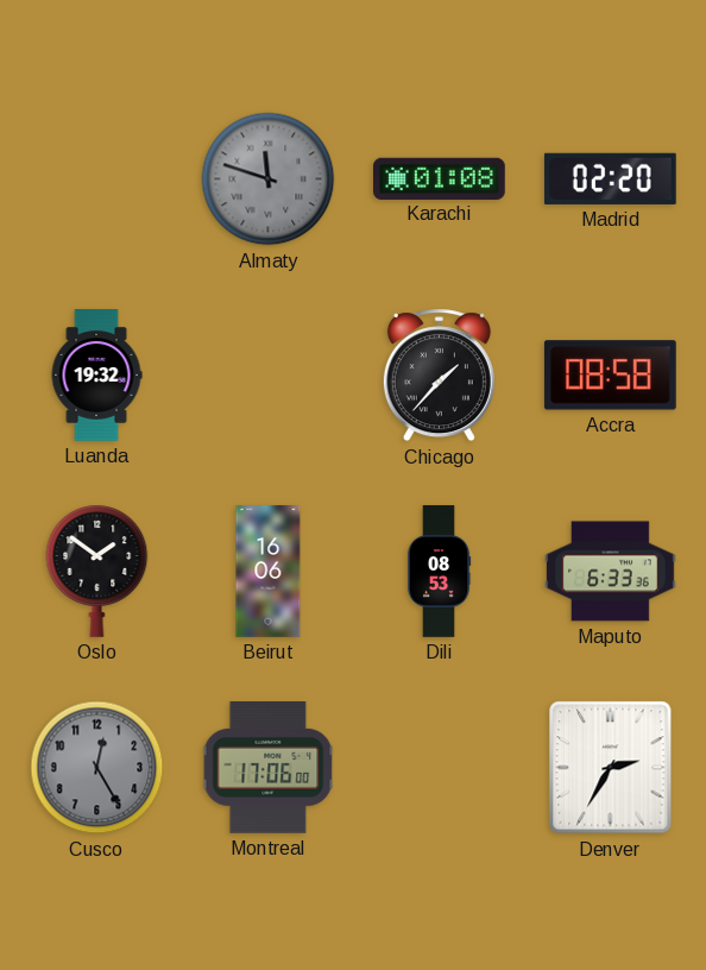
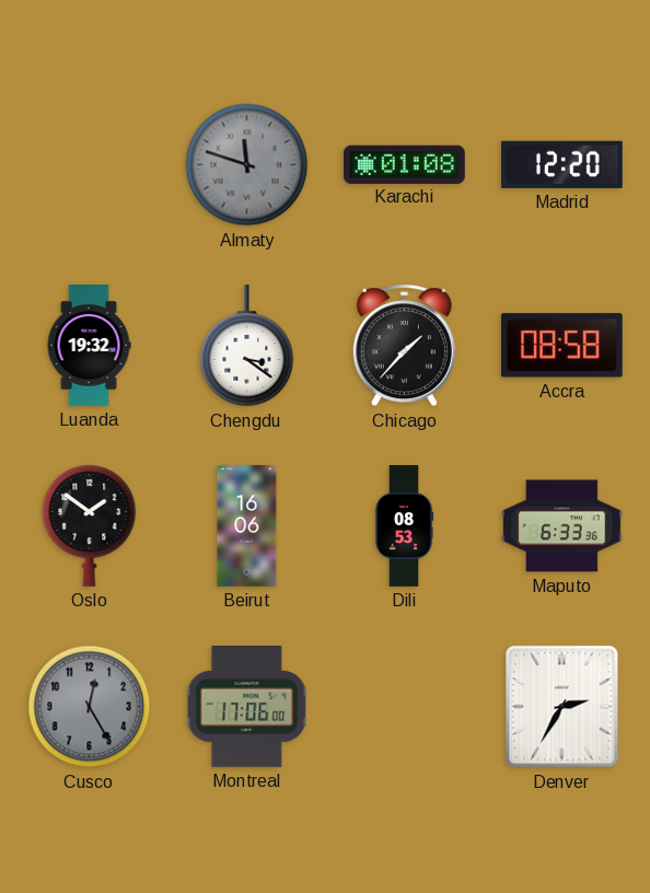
Madrid: 02:20 -> 12:20
Chengdu: none -> 3:21
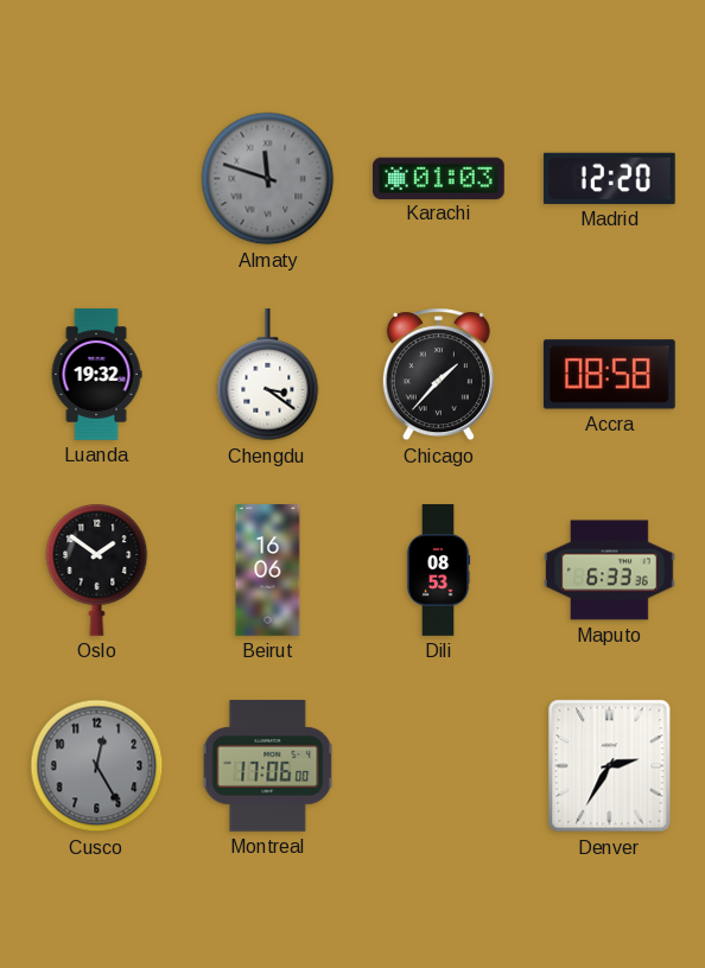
Karachi: 01:08 -> 01:03
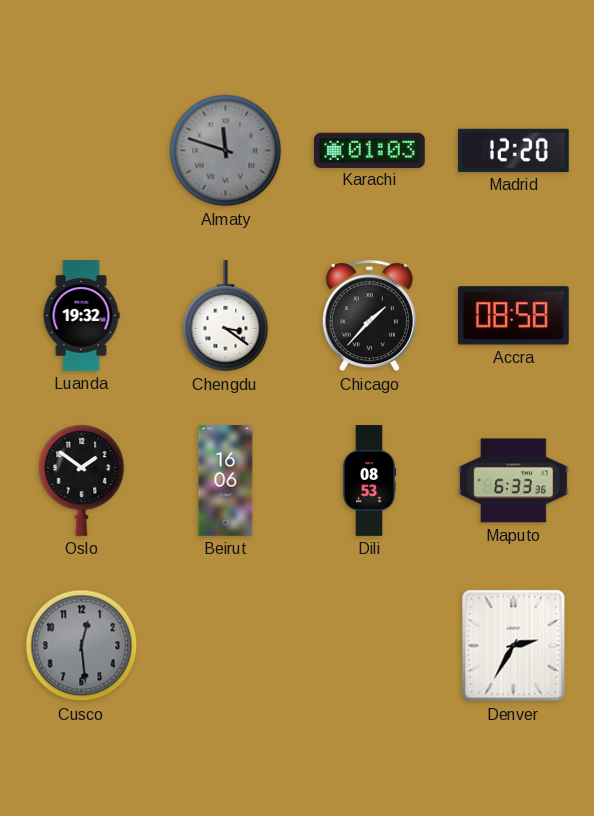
Cusco: 12:25 -> 12:29
Montreal: 17:06 -> none
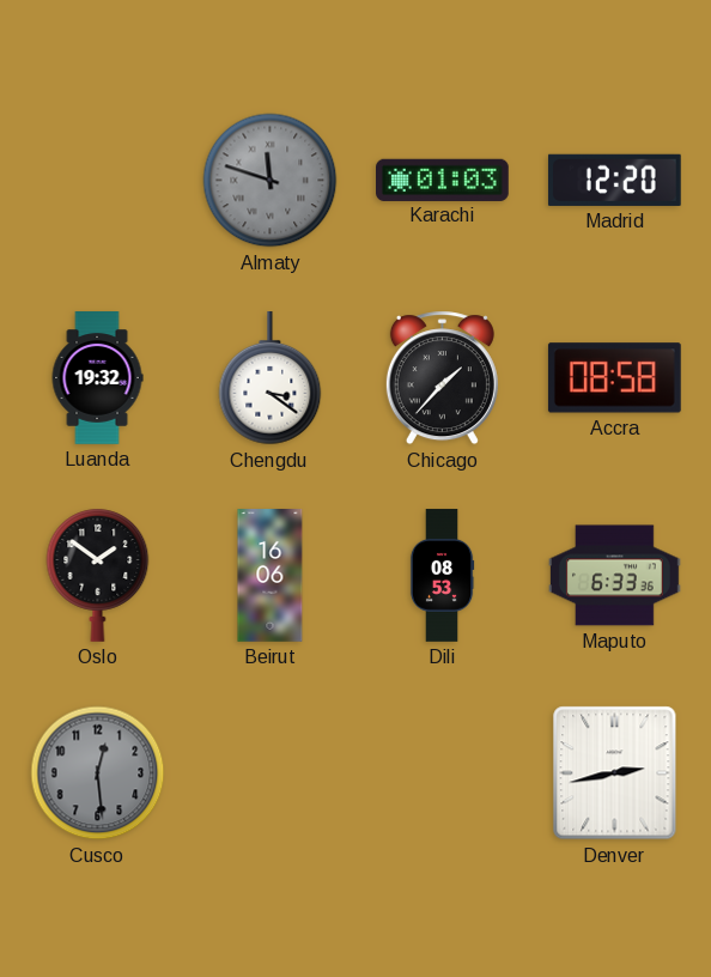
Denver: 2:35 -> 2:43
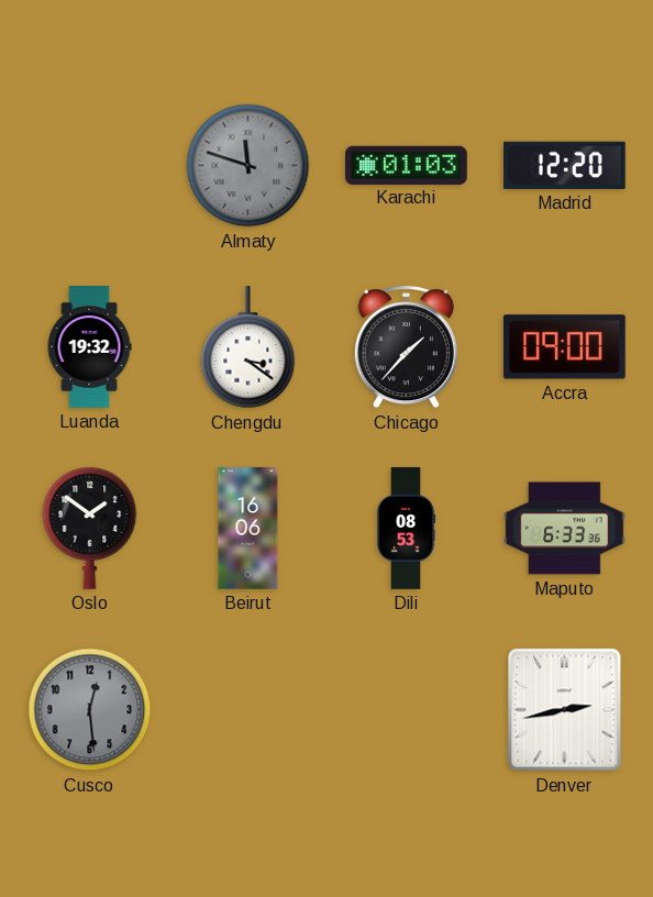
Accra: 08:58 -> 09:00
